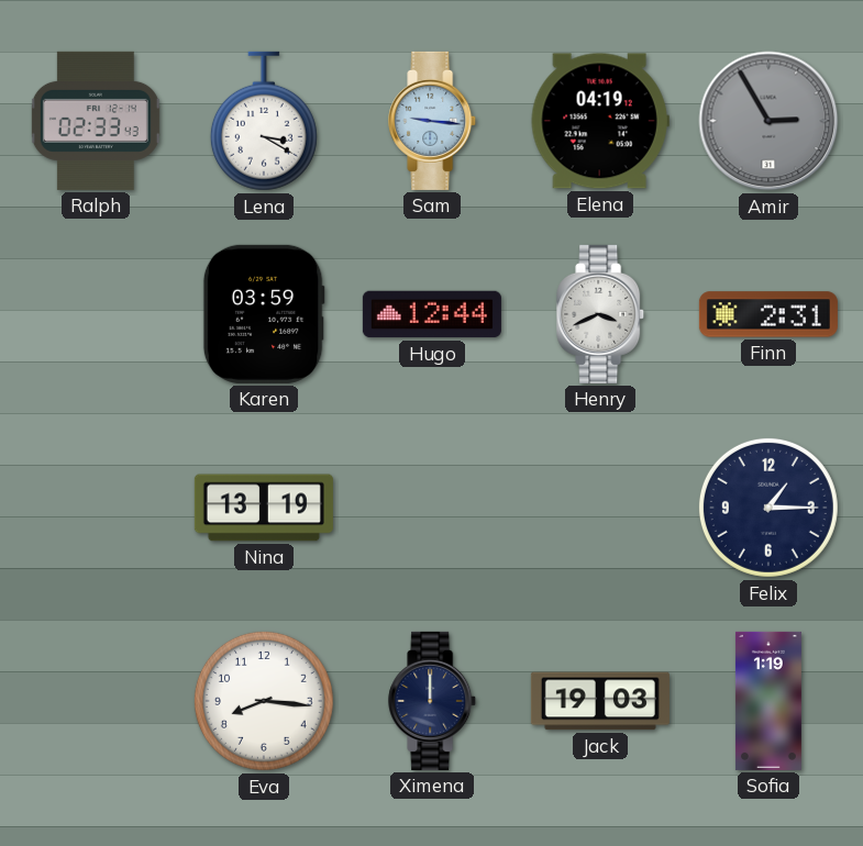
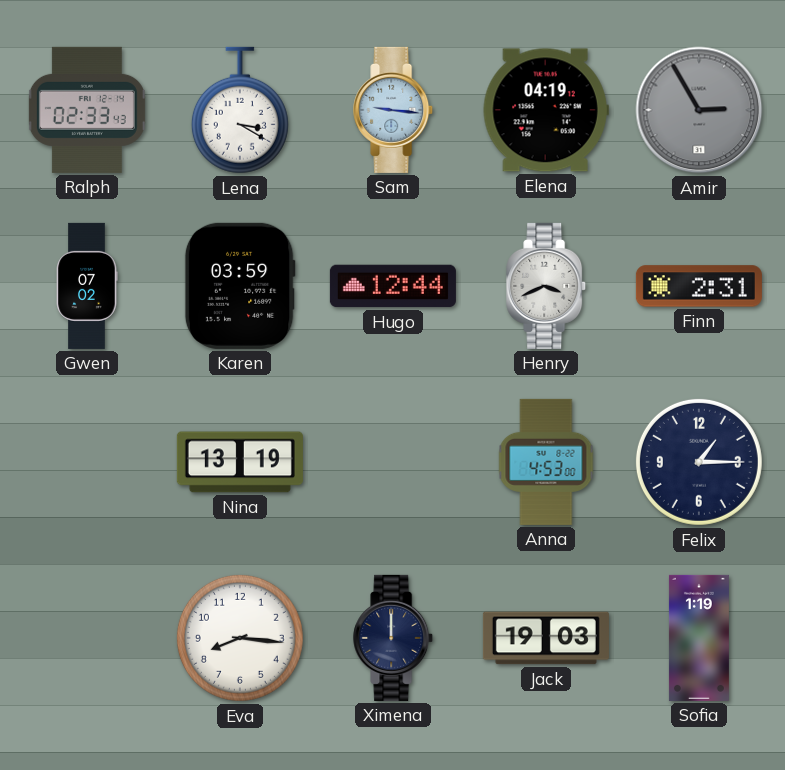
Gwen: none -> 07:02
Anna: none -> 4:53
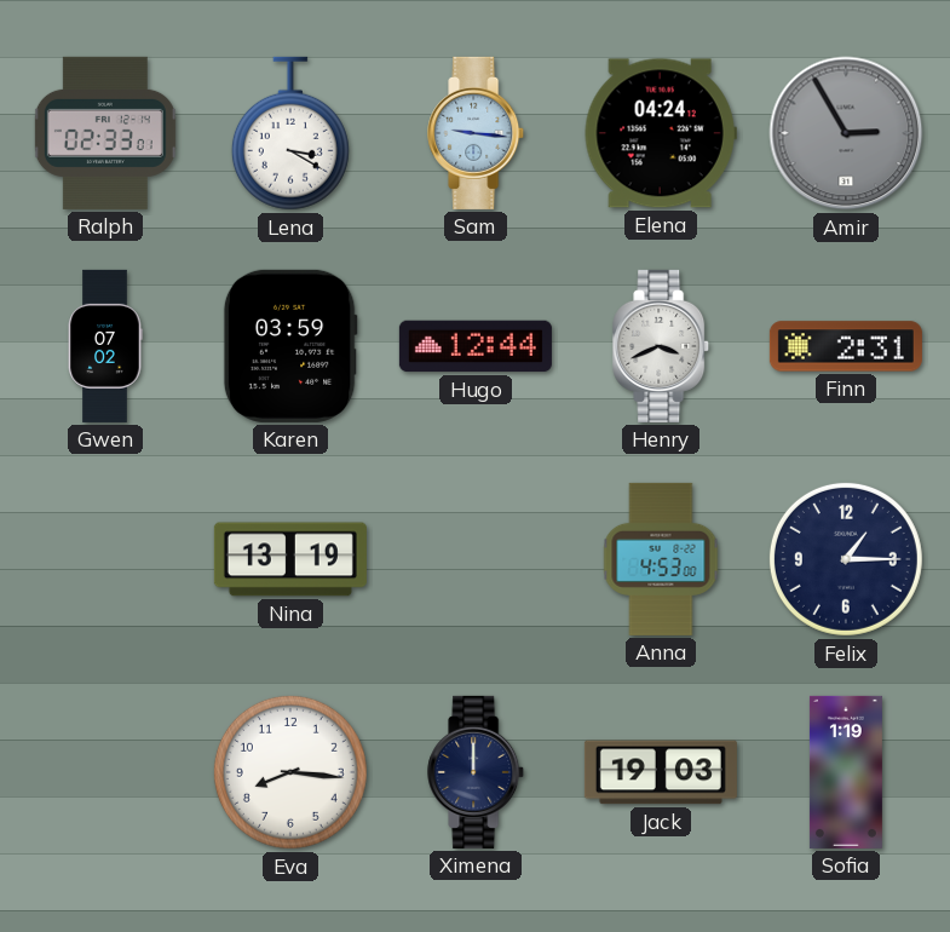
Ralph: 02:33:43 -> 02:33:01
Elena: 04:19 -> 04:24
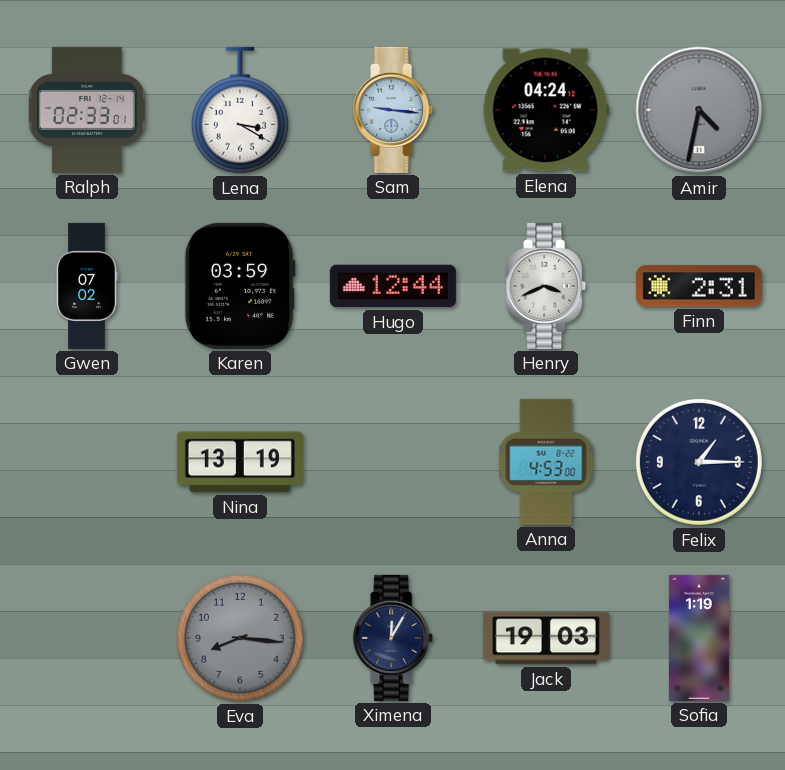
Amir: 2:55 -> 4:32
Eva dial: white -> grey
Ximena: 12:00 -> 12:05
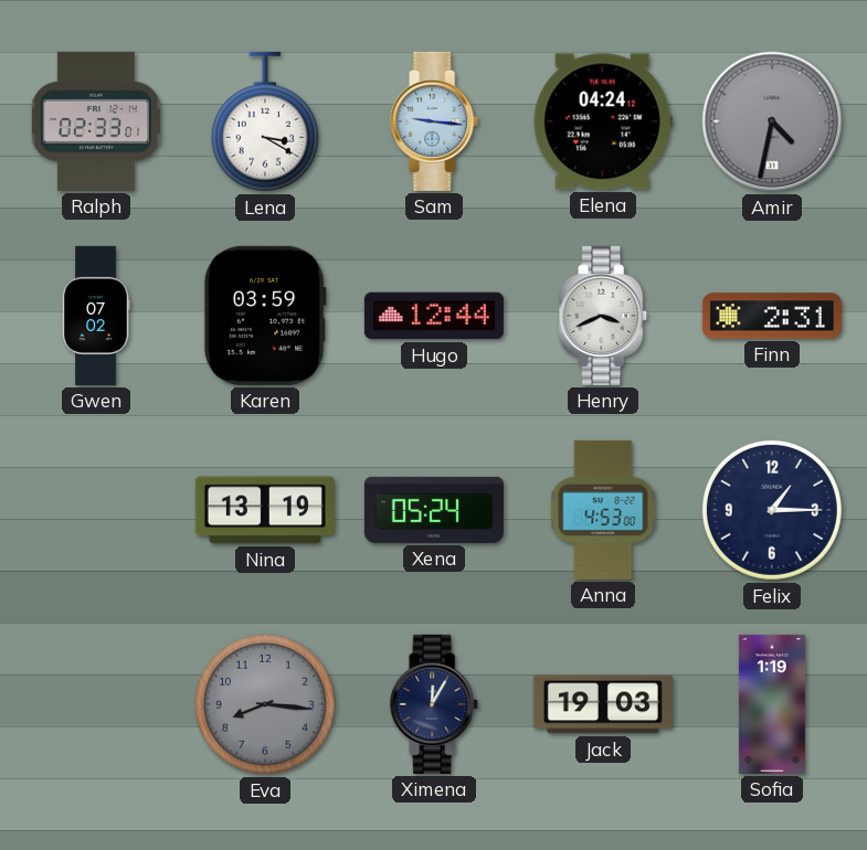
Xena: none -> 05:24
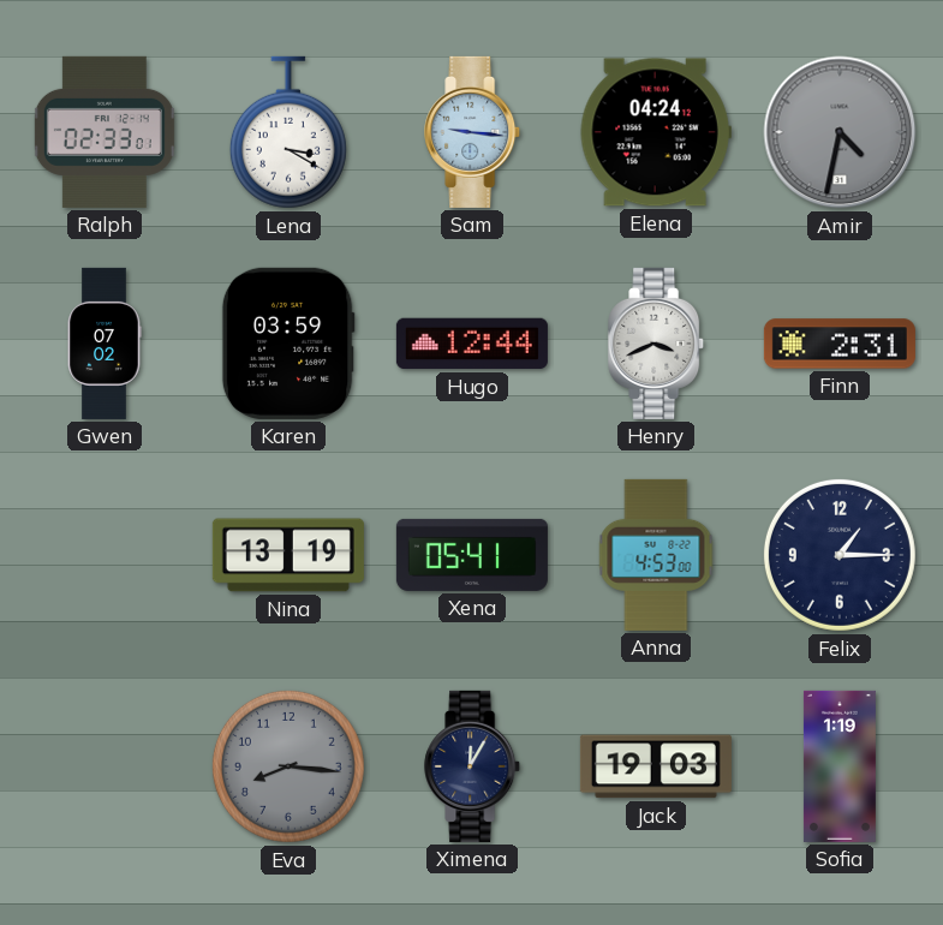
Xena: 05:24 -> 05:41
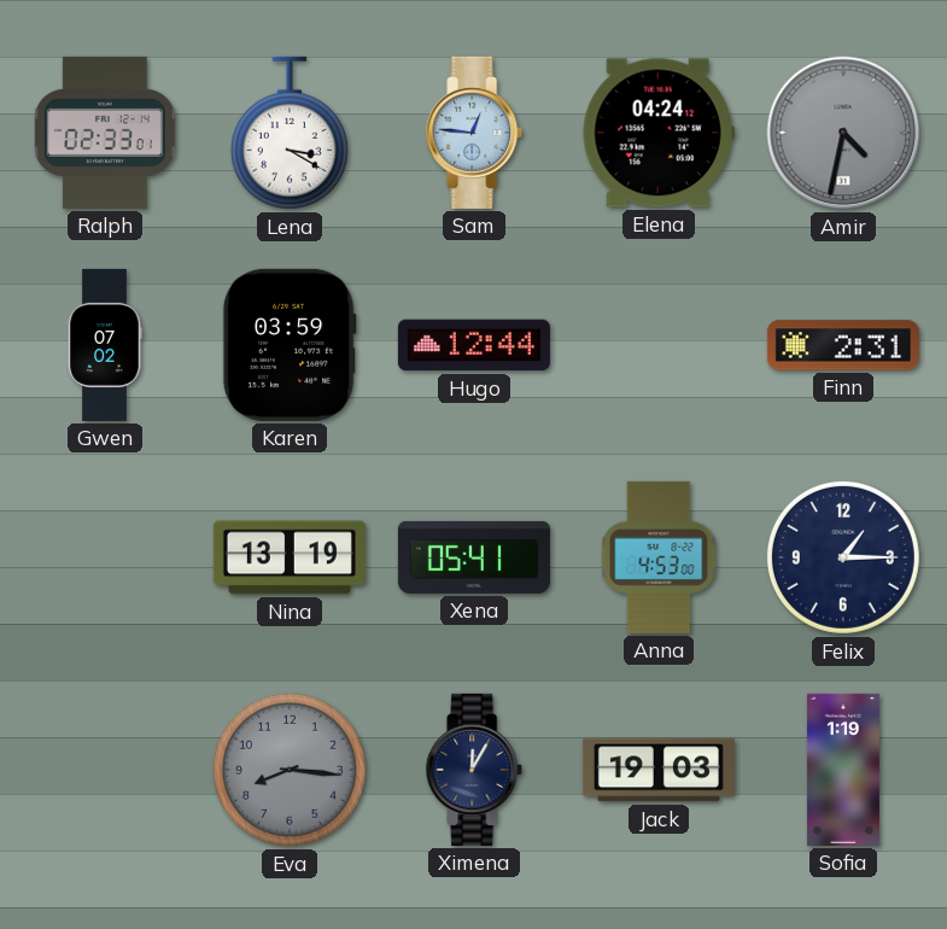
Sam: 9:16 -> 12:46
Henry: 3:41 -> none
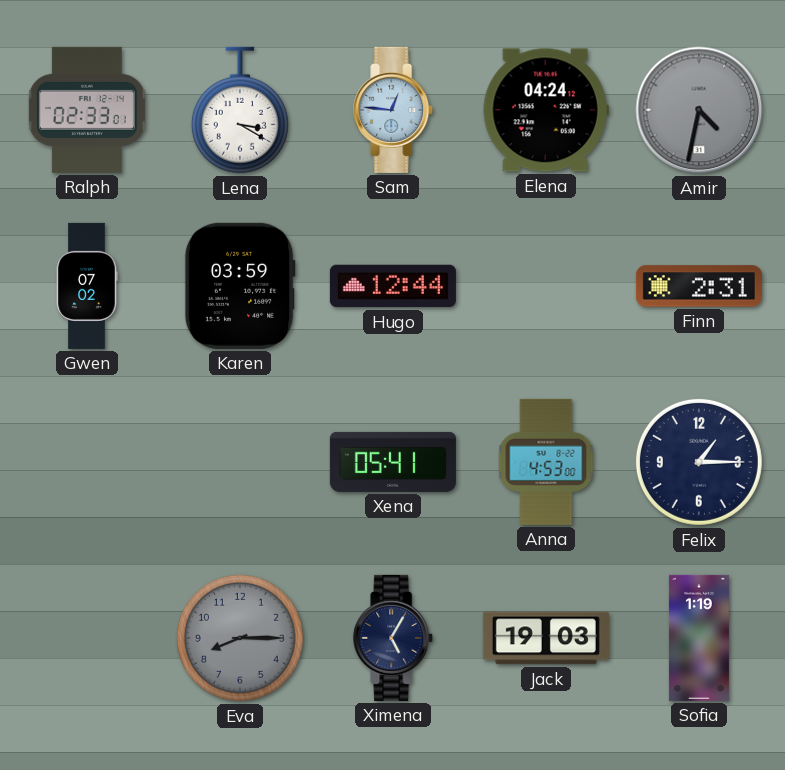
Nina: 13:19 -> none
Eva: 8:16 -> 8:15
Ximena: 12:05 -> 5:05
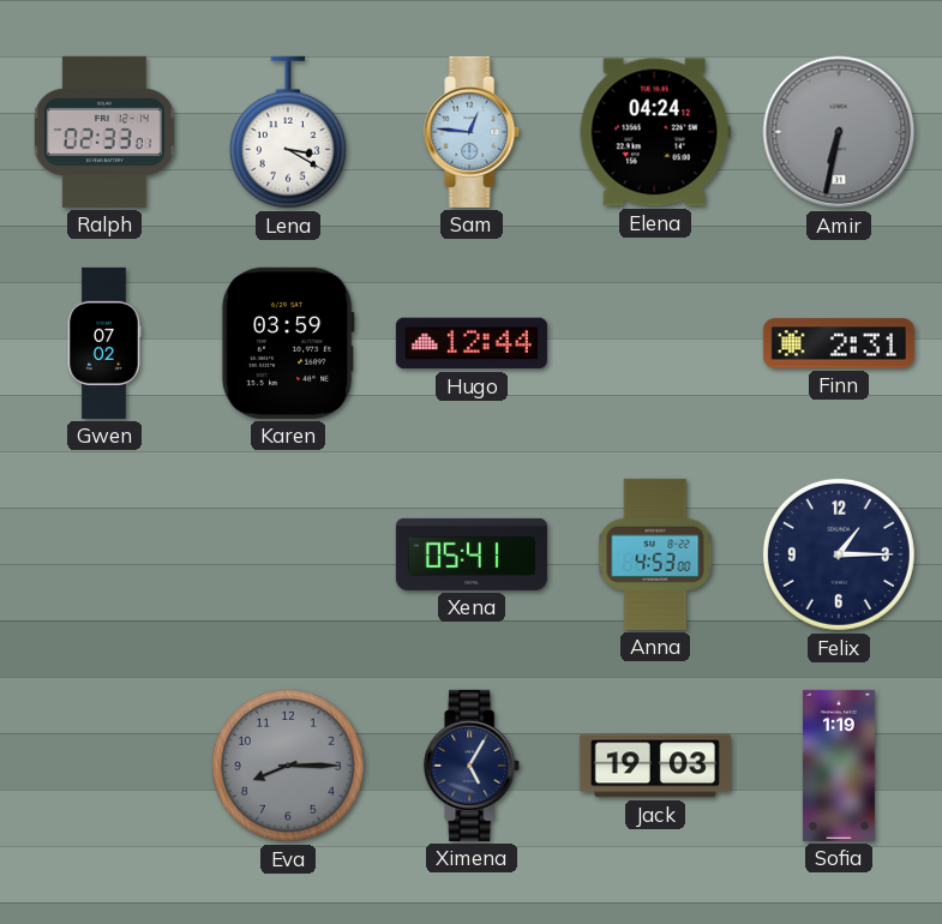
Amir: 4:32 -> 6:32
